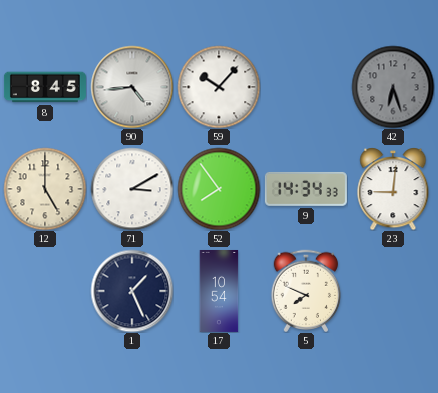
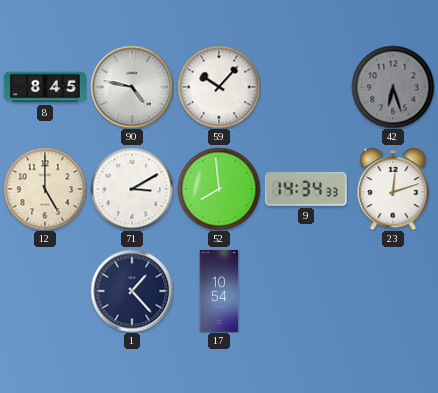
90: 4:44 -> 4:47
52: 7:54 -> 7:59
23: 9:01 -> 12:12
1: 1:26 -> 1:23
5: 7:49 -> none
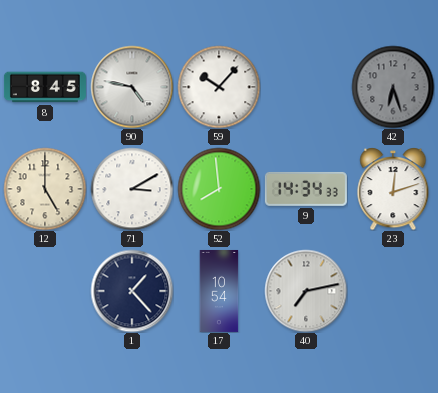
40: none -> 7:13
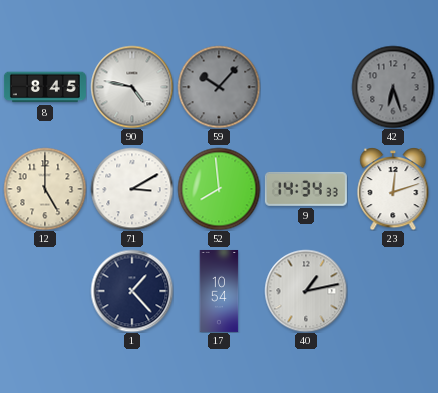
59 dial: white -> grey
40: 7:13 -> 1:13
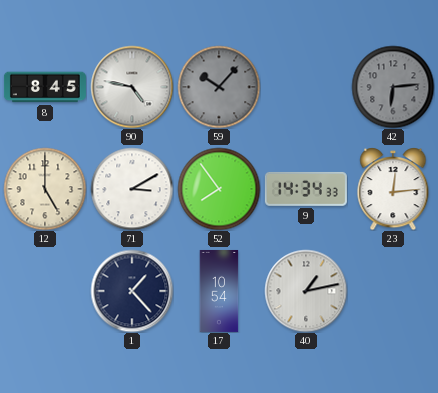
42: 6:27 -> 6:14
52: 7:59 -> 7:54
23: 12:12 -> 12:14
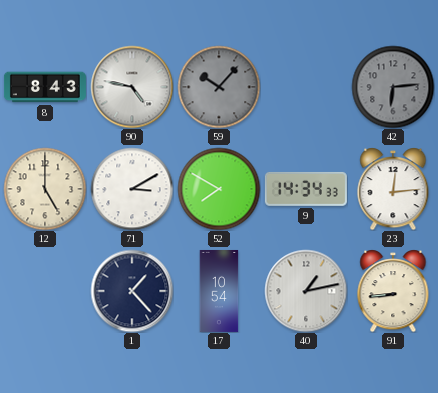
8: 8:45 -> 8:43
52: 7:54 -> 7:50
91: none -> 8:44
